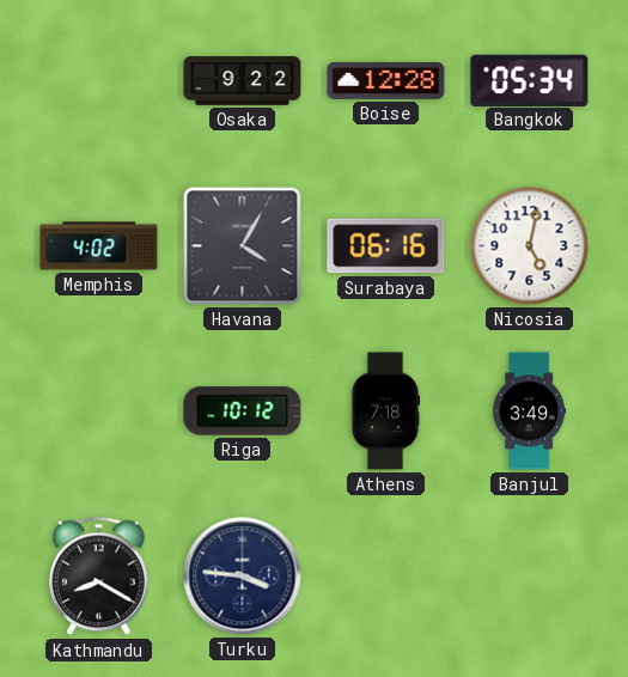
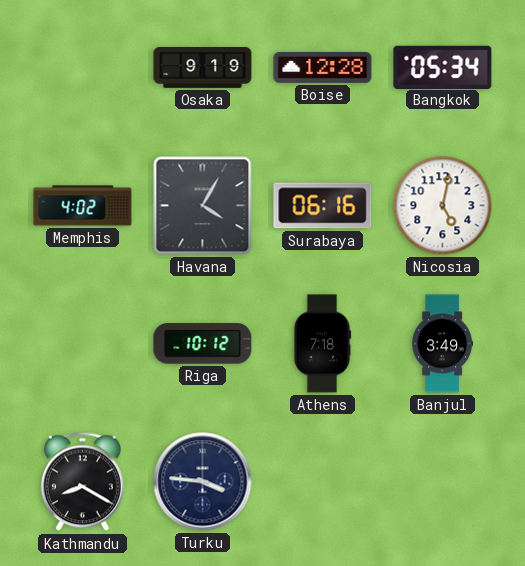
Osaka: 9:22 -> 9:19
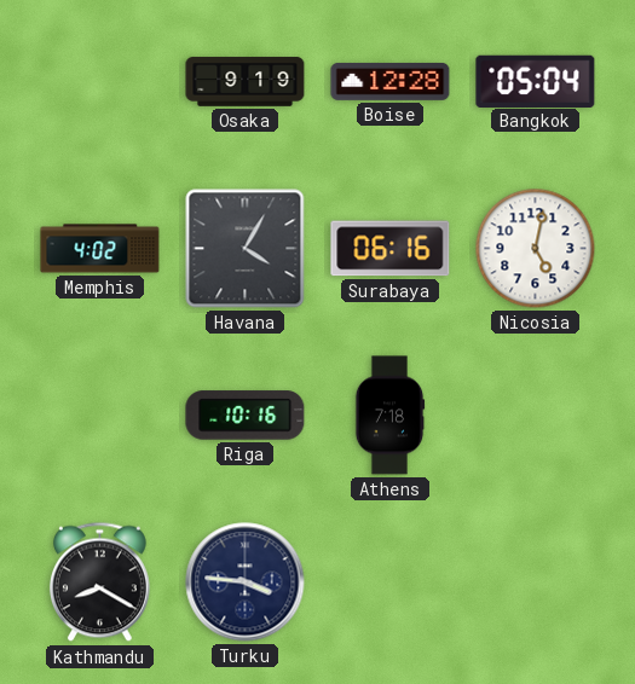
Bangkok: 05:34 -> 05:04
Riga: 10:12 -> 10:16
Banjul: 3:49 -> none
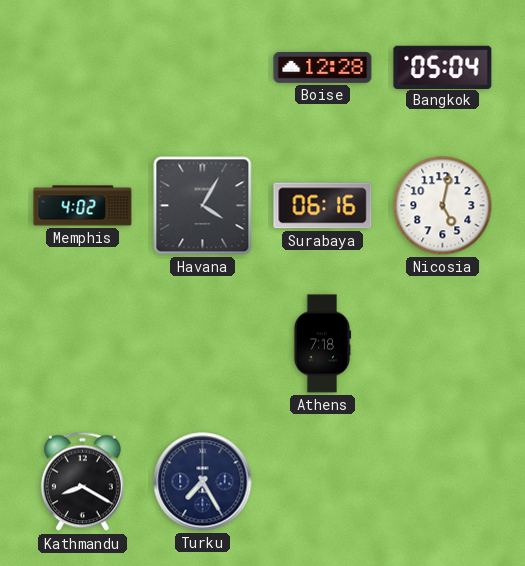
Osaka: 9:19 -> none
Riga: 10:16 -> none
Turku: 3:46 -> 7:25
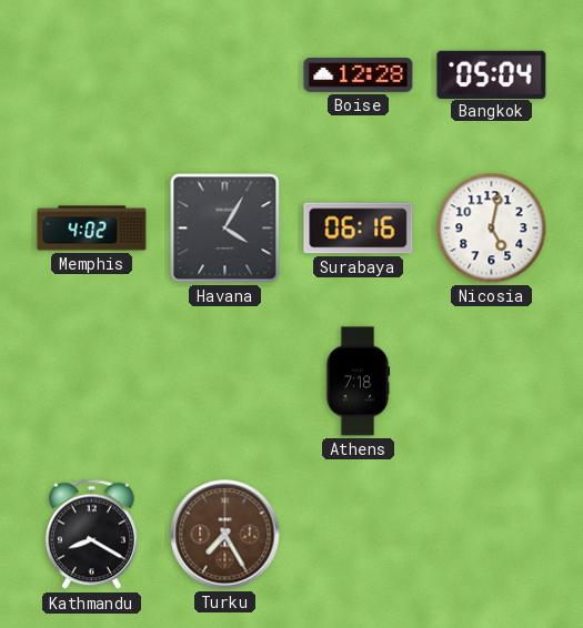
Turku dial: navy -> brown
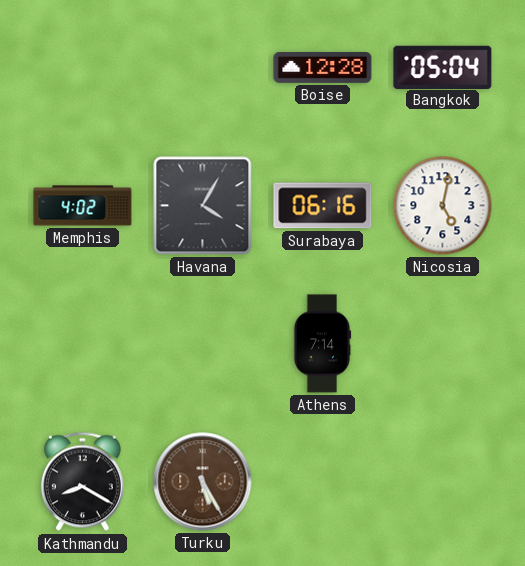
Athens: 7:18 -> 7:14
Turku: 7:25 -> 5:25
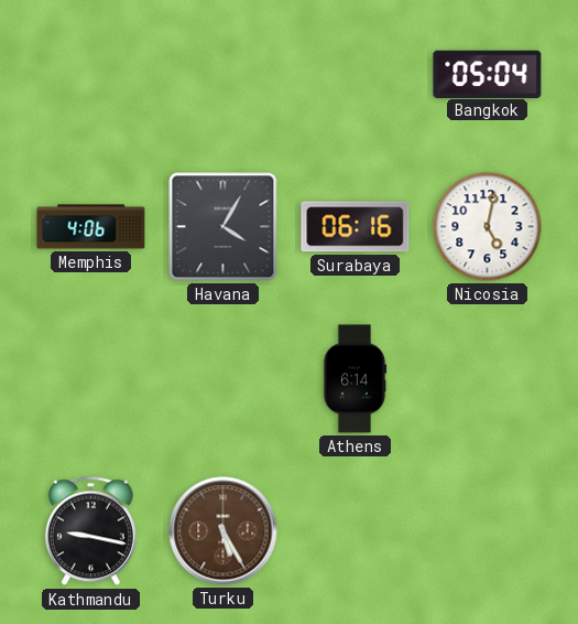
Boise: 12:28 -> none
Memphis: 4:02 -> 4:06
Athens: 7:14 -> 6:14
Kathmandu: 8:20 -> 9:17
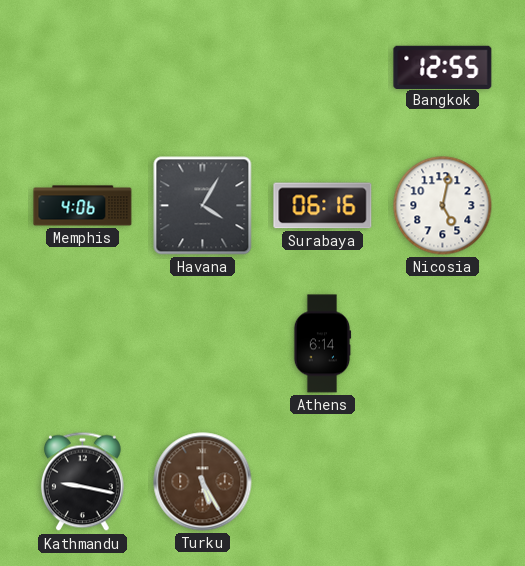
Bangkok: 05:04 -> 12:55
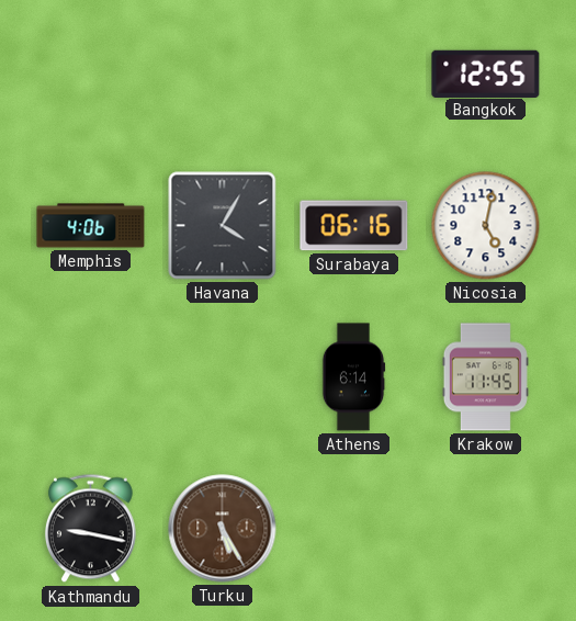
Krakow: none -> 11:45
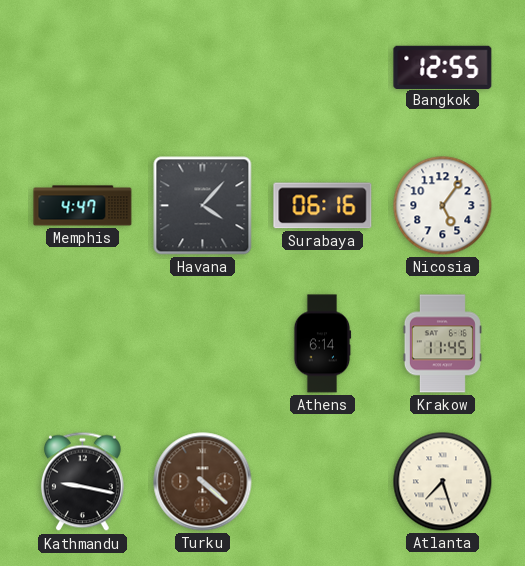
Memphis: 4:06 -> 4:47
Havana: 4:05 -> 4:07
Nicosia: 5:02 -> 5:06
Turku: 5:25 -> 4:22
Atlanta: none -> 7:27
